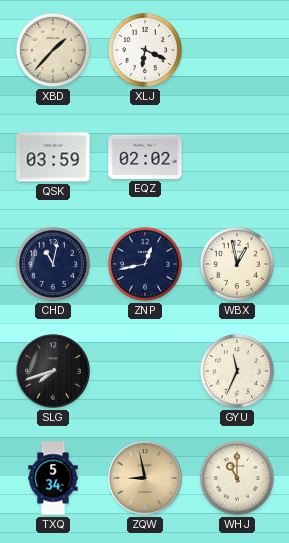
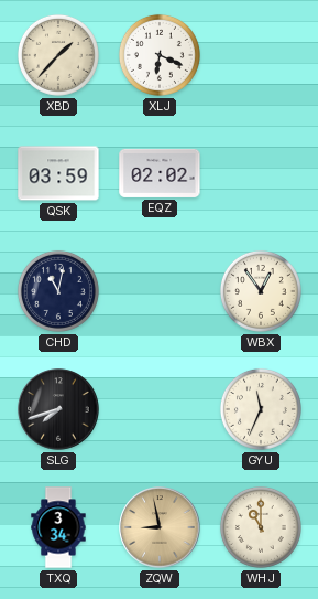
ZNP: 12:43 -> none
WBX: 12:58 -> 12:54
TXQ: 5:34 -> 3:34
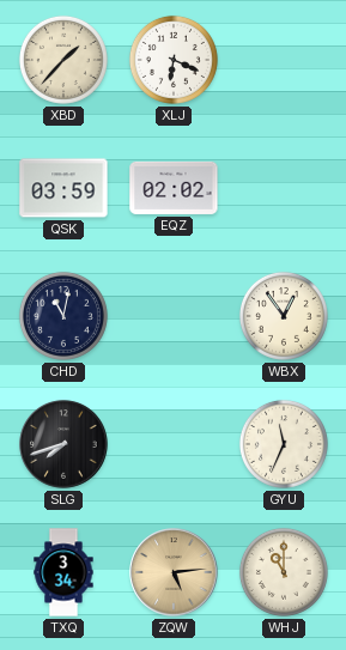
ZQW: 8:58 -> 5:14
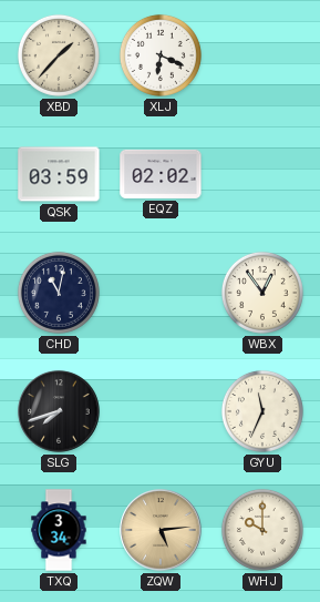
WHJ: 11:00 -> 10:00
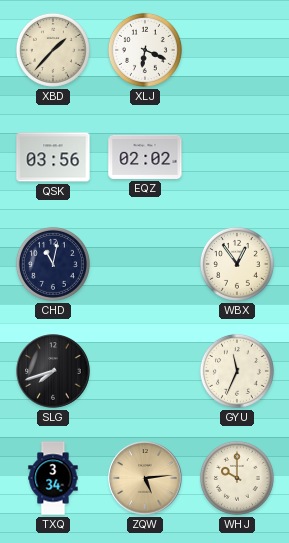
QSK: 03:59 -> 03:56
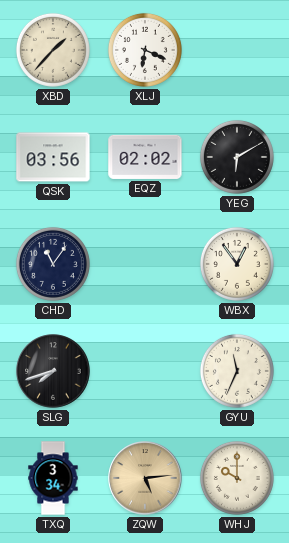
YEG: none -> 6:10
CHD: 11:02 -> 11:06
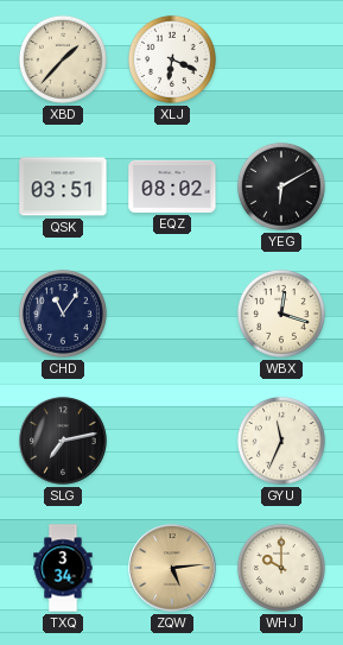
QSK: 03:56 -> 03:51
EQZ: 02:02 -> 08:02
WBX: 12:54 -> 12:18
SLG: 7:42 -> 7:13
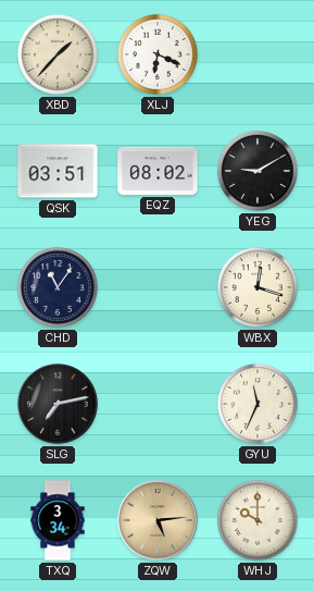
YEG: 6:10 -> 9:10
